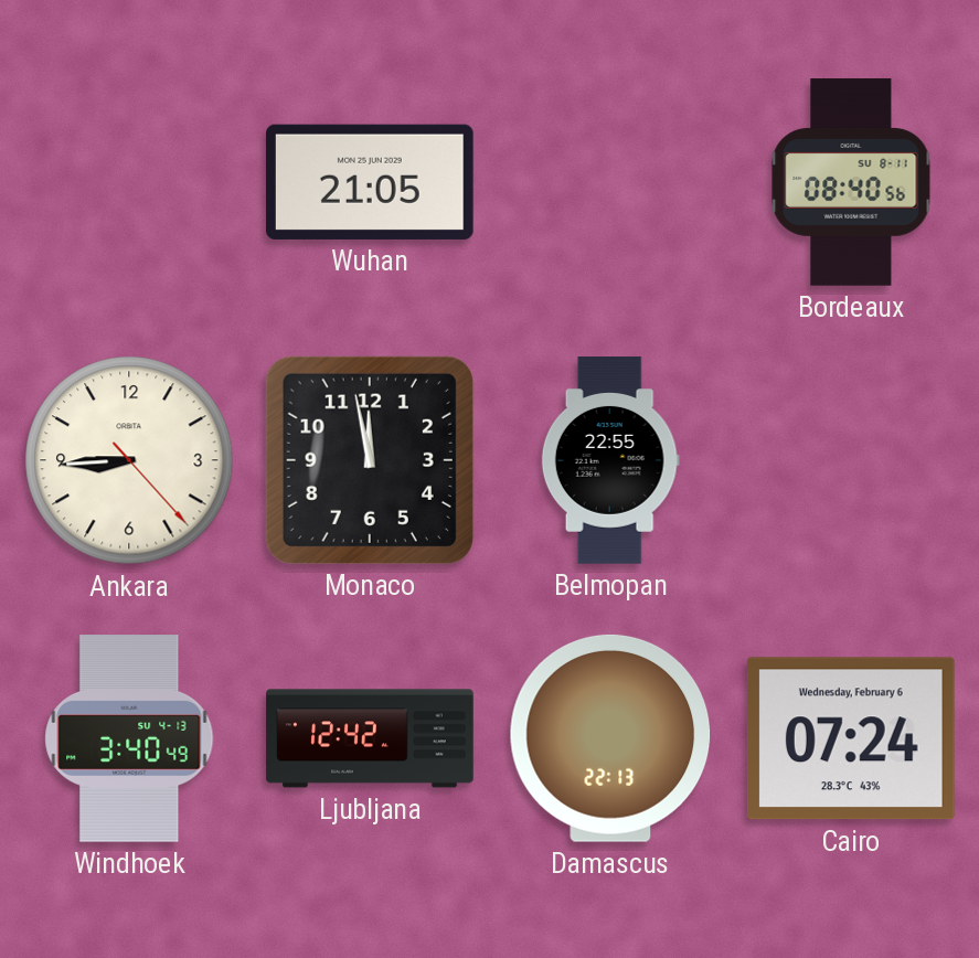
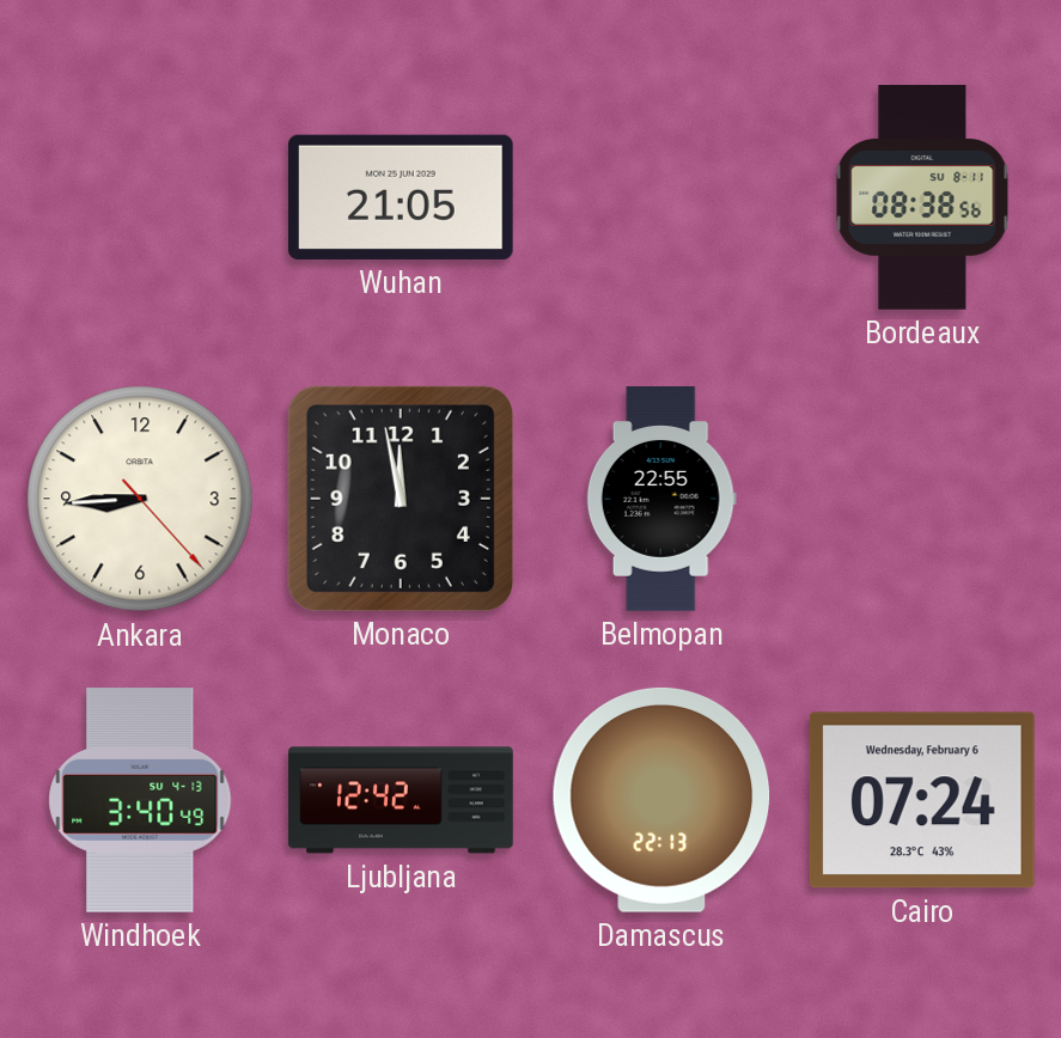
Bordeaux: 08:40 -> 08:38
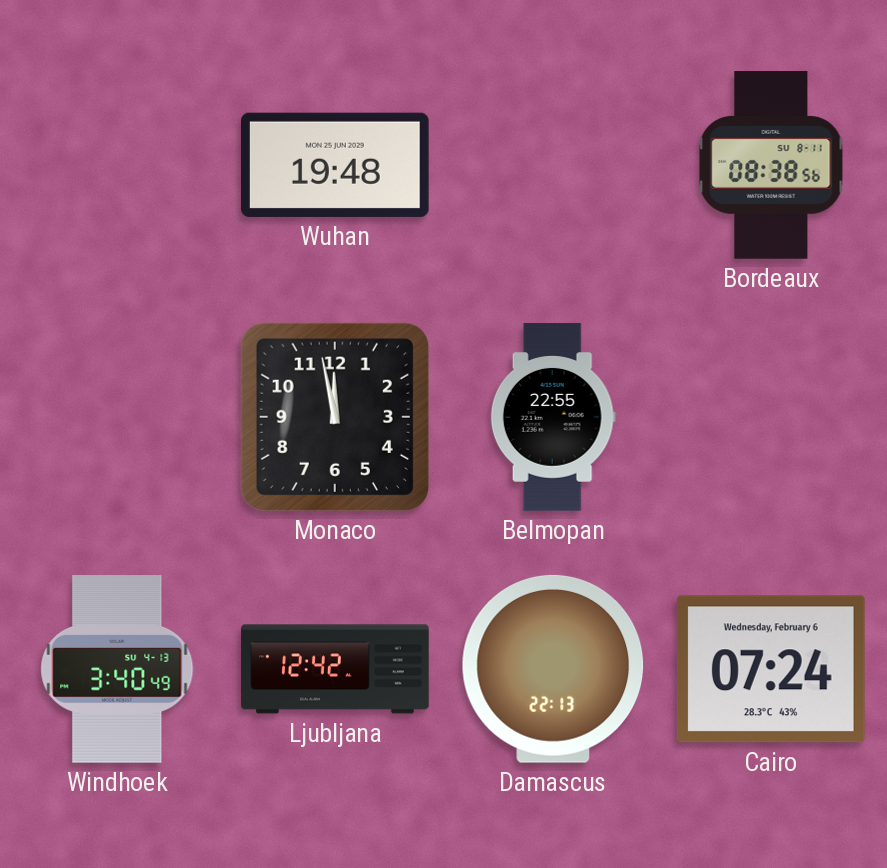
Wuhan: 21:05 -> 19:48
Ankara: 8:44 -> none
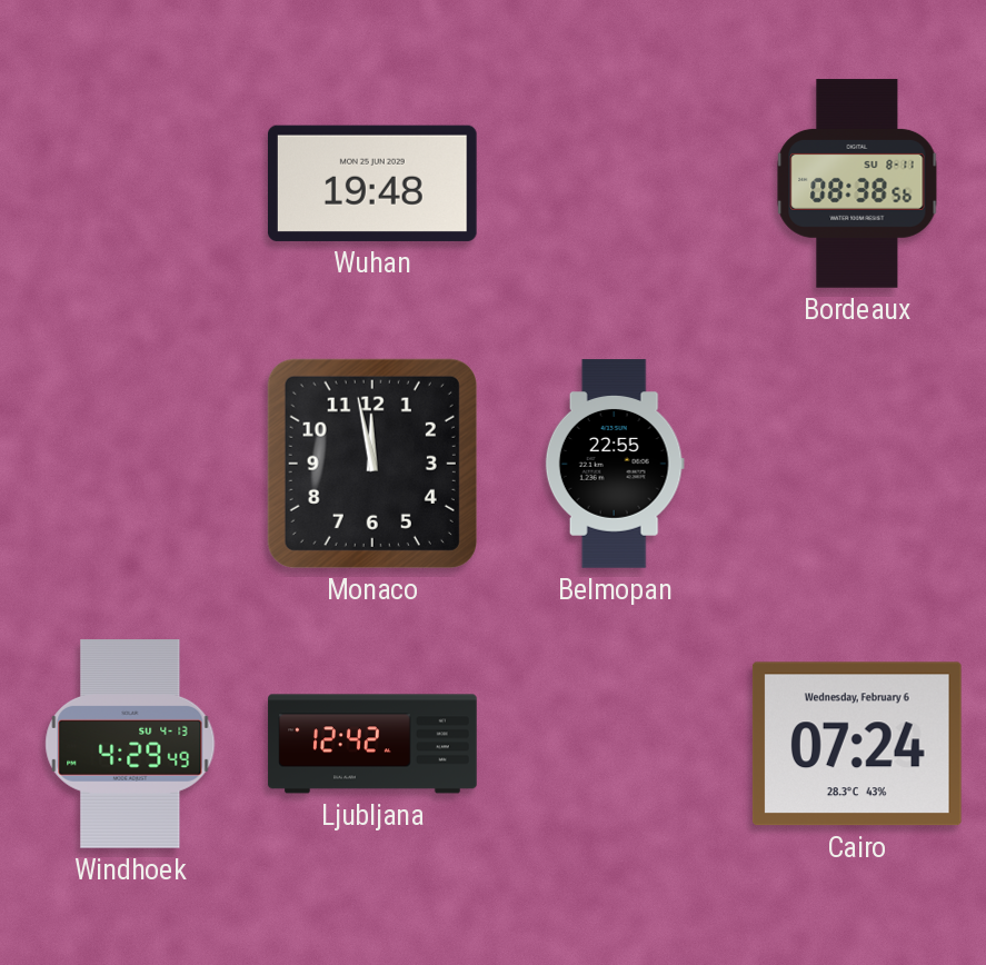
Windhoek: 3:40 -> 4:29
Damascus: 22:13 -> none
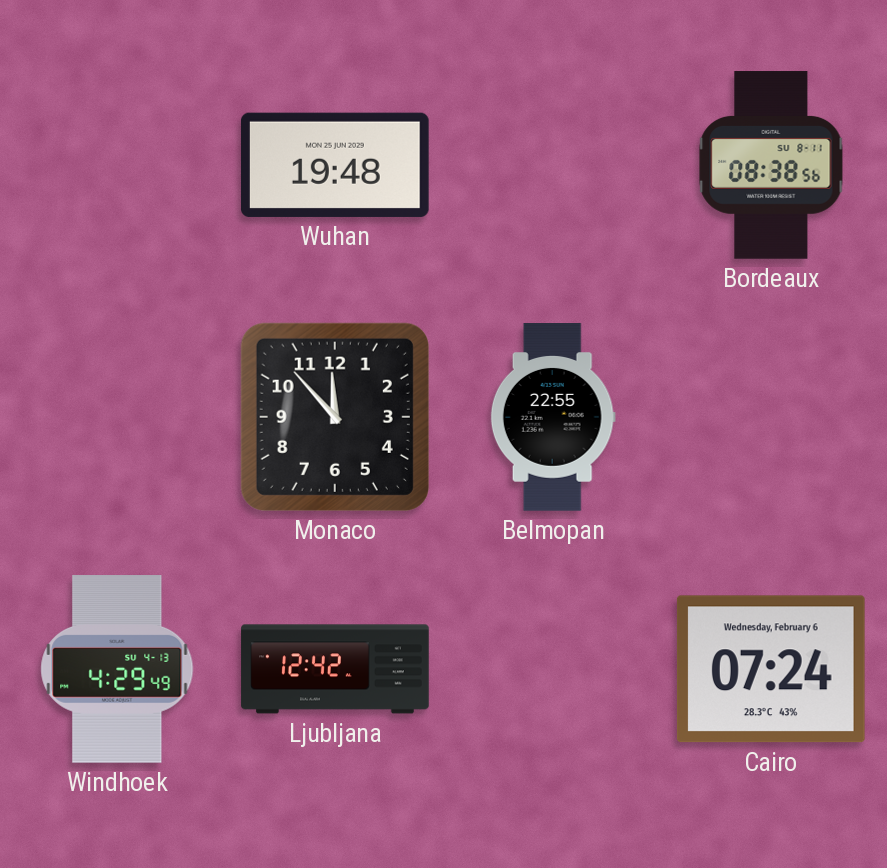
Monaco: 11:58 -> 11:53
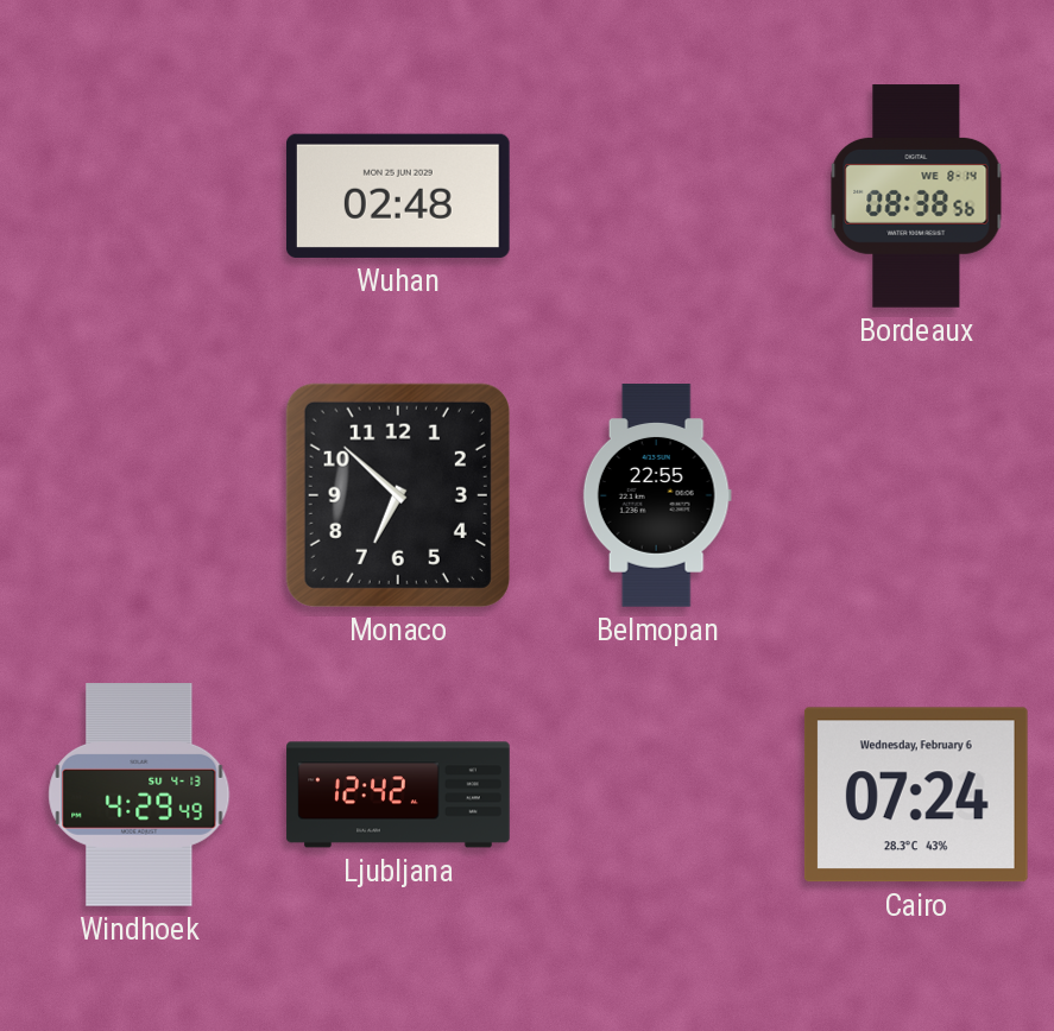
Wuhan: 19:48 -> 02:48
Bordeaux date: SU 8-11 -> WE 8-14
Monaco: 11:53 -> 6:52
